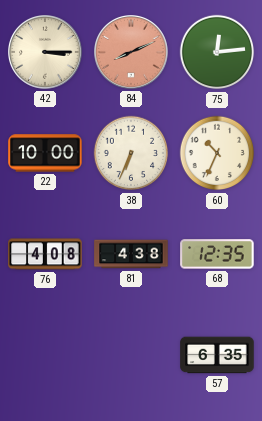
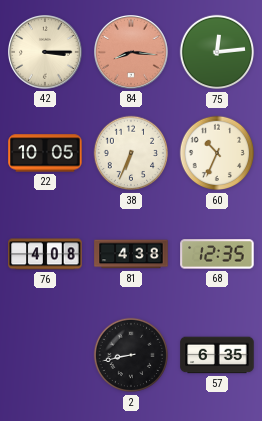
84: 8:11 -> 8:16
22: 10:00 -> 10:05
2: none -> 8:43
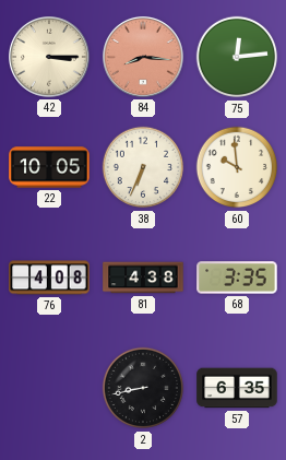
60: 10:34 -> 9:59
68: 12:35 -> 3:35
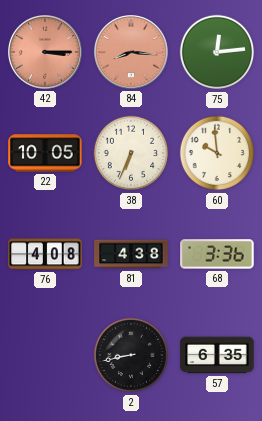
42 dial: cream -> salmon
68: 3:35 -> 3:36
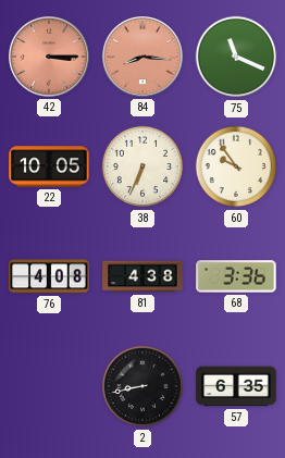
75: 12:14 -> 11:19
60: 9:59 -> 9:54
